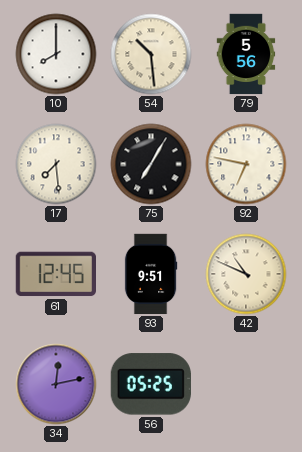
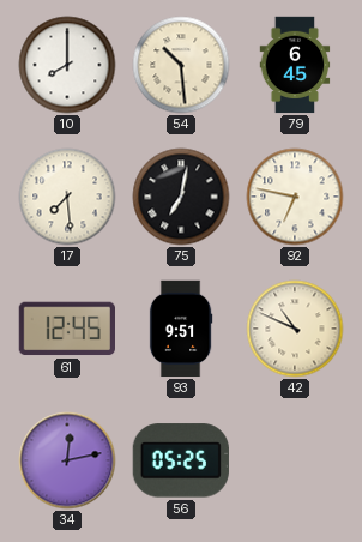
79: 5:56 -> 6:45
75: 7:05 -> 7:02
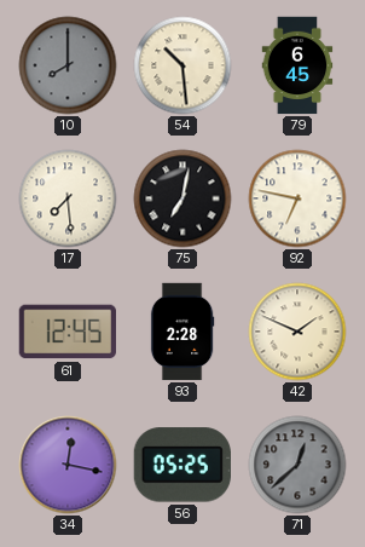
10 dial: white -> grey
93: 9:51 -> 2:28
42: 10:49 -> 1:49
34: 12:13 -> 12:17
71: none -> 12:38
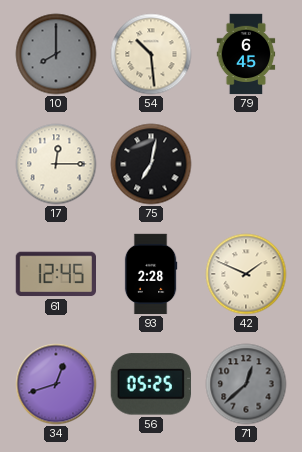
17: 7:29 -> 12:15
92: 6:47 -> none
34: 12:17 -> 12:42
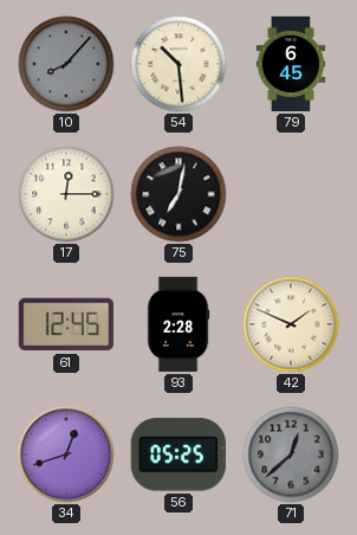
10: 8:00 -> 8:07
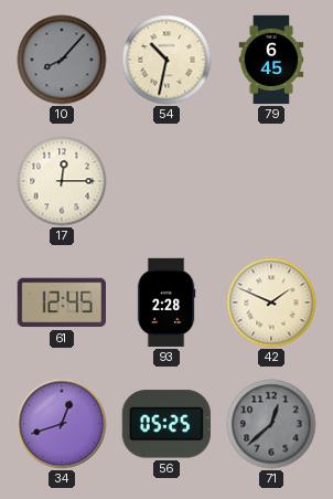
54: 10:29 -> 10:32
75: 7:02 -> none
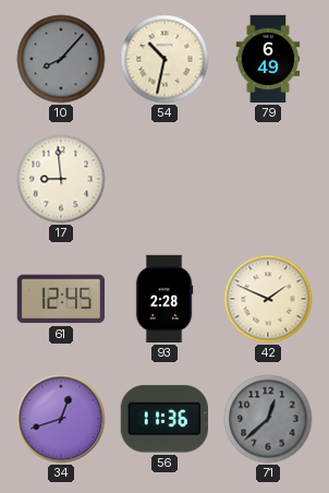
79: 6:45 -> 6:49
17: 12:15 -> 8:59
56: 05:25 -> 11:36
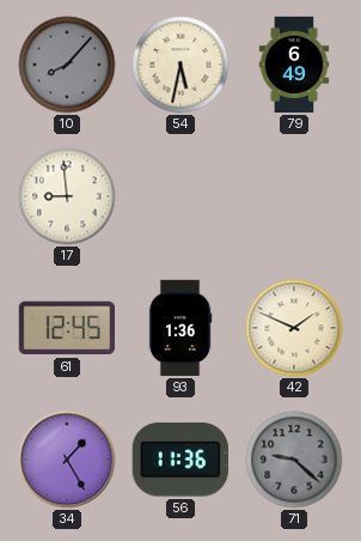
54: 10:32 -> 5:32
93: 2:28 -> 1:36
34: 12:42 -> 1:25
71: 12:38 -> 9:22
